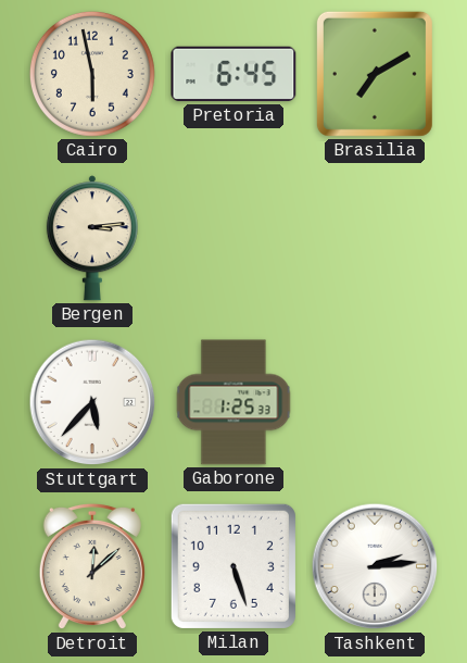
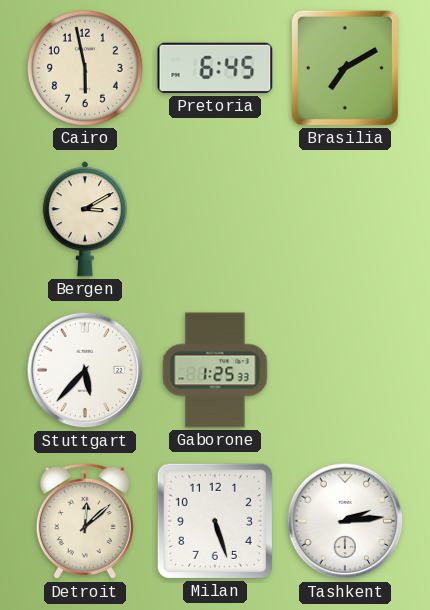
Bergen: 3:14 -> 3:10
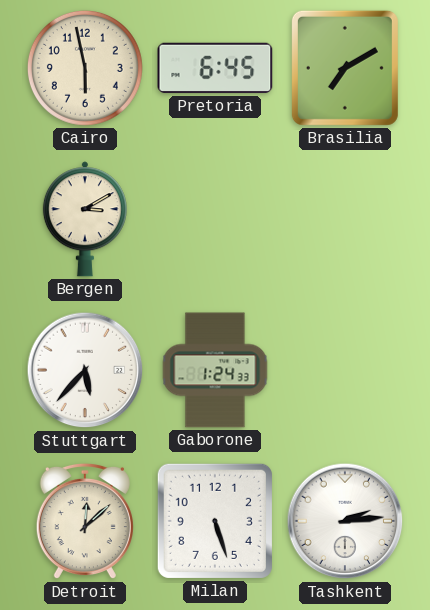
Gaborone: 1:25 -> 1:24
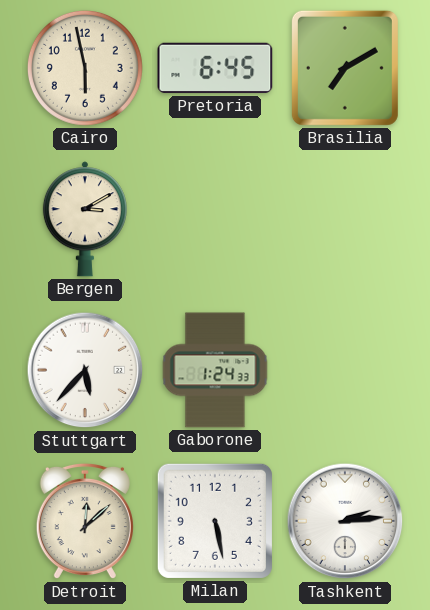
Milan: 5:27 -> 5:28
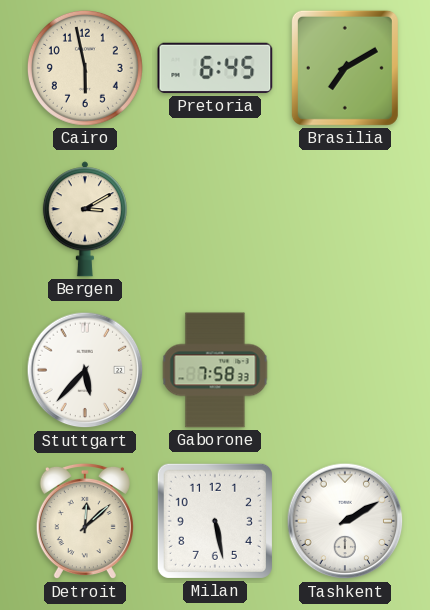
Gaborone: 1:24 -> 7:58
Tashkent: 2:14 -> 2:10
